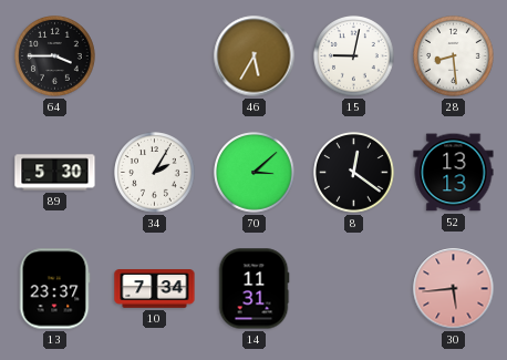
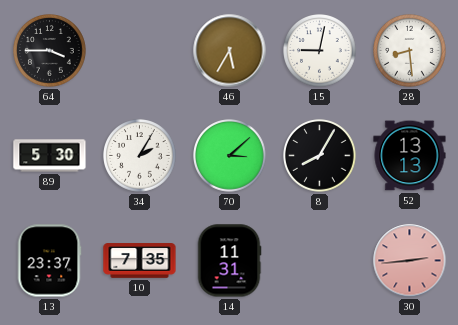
8: 12:21 -> 8:05
10: 7:34 -> 7:35
30: 5:44 -> 2:44
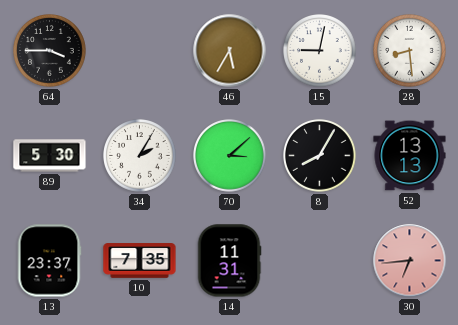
30: 2:44 -> 6:44
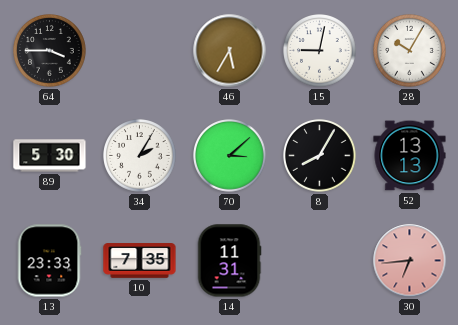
28: 8:29 -> 10:05
13: 23:37 -> 23:33
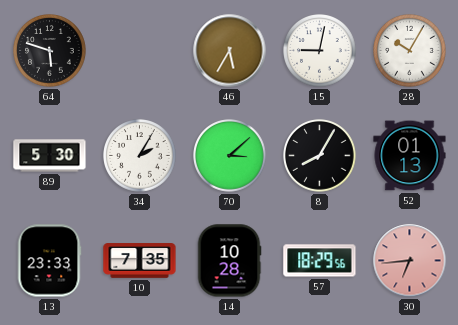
64: 3:45 -> 5:48
52: 13:13 -> 01:13
14: 11:31 -> 10:28
57: none -> 18:29
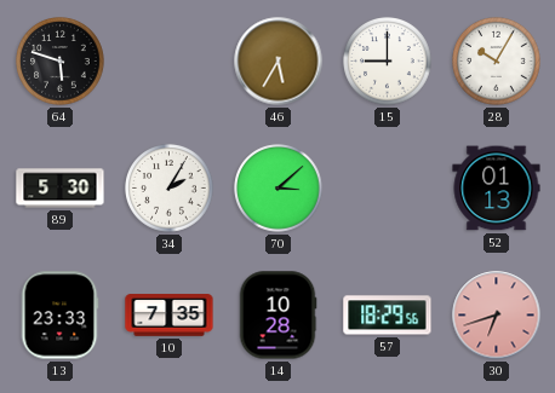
15: 9:02 -> 9:00
8: 8:05 -> none
30: 6:44 -> 6:42
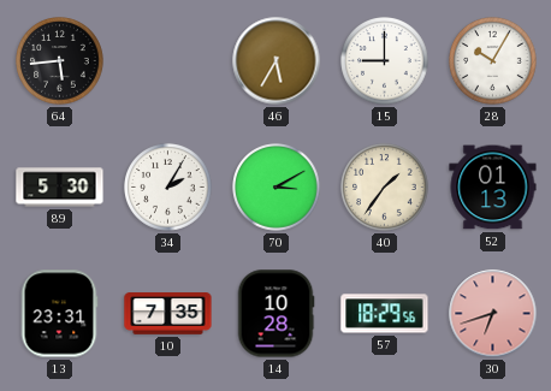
64: 5:48 -> 5:44
70: 3:08 -> 3:10
40: none -> 1:36
13: 23:33 -> 23:31
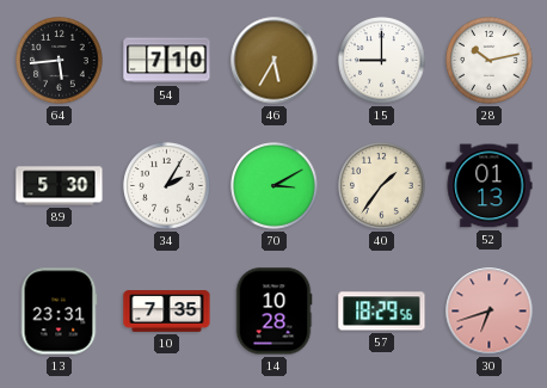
54: none -> 7:10
28: 10:05 -> 10:13
